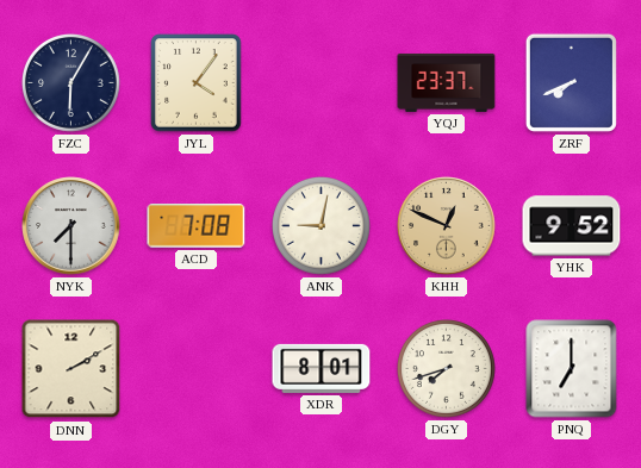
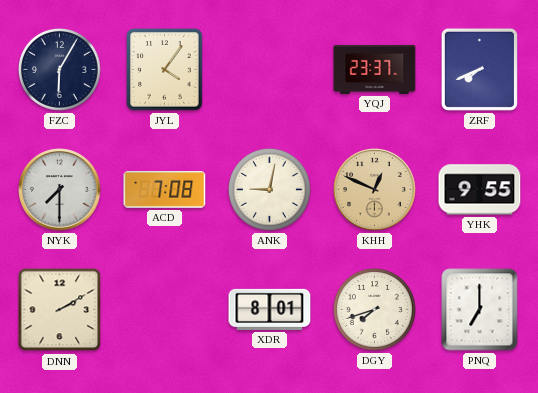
YHK: 9:52 -> 9:55
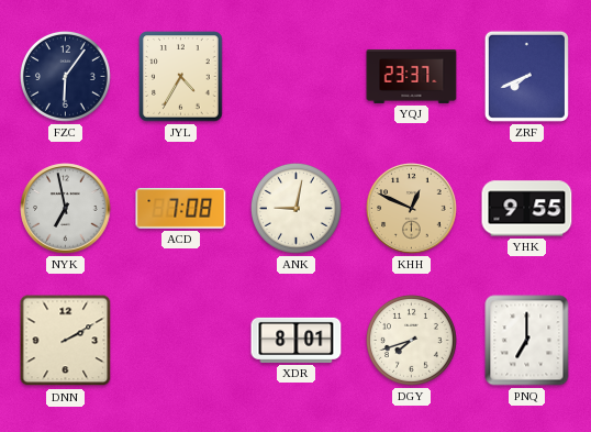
FZC: 6:05 -> 6:06
JYL: 4:06 -> 4:35
NYK: 7:30 -> 6:58
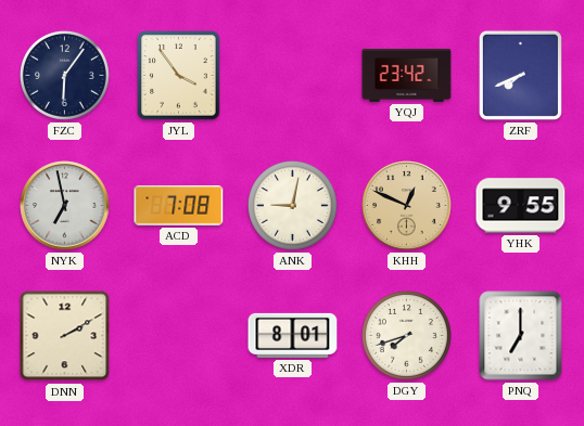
JYL: 4:35 -> 3:54
YQJ: 23:37 -> 23:42
